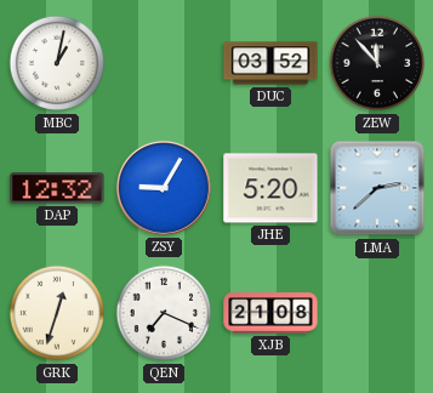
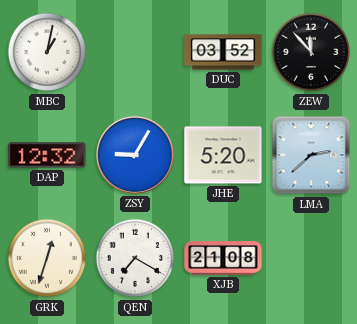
QEN: 7:19 -> 7:20
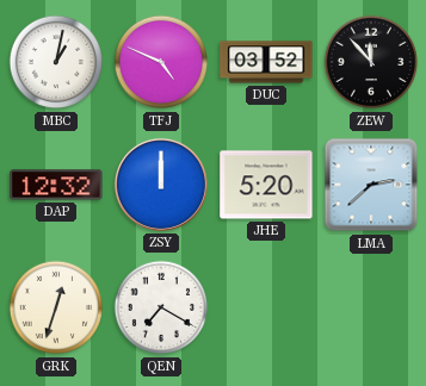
TFJ: none -> 4:49
ZSY: 9:05 -> 12:00
XJB: 21:08 -> none
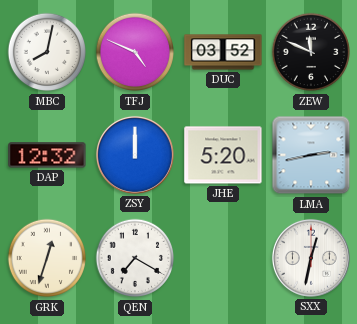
MBC: 1:02 -> 8:02
ZEW: 11:53 -> 11:49
LMA: 2:38 -> 2:43
SXX: none -> 12:32
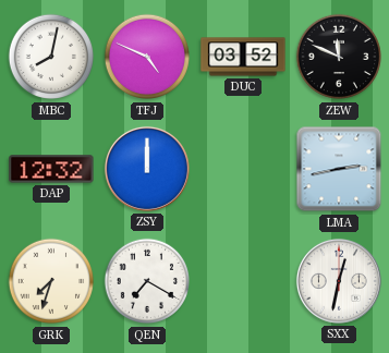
JHE: 5:20 -> none
GRK: 12:33 -> 7:33
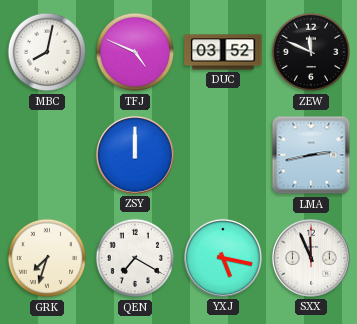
DAP: 12:32 -> none
YXJ: none -> 5:17
SXX: 12:32 -> 11:56
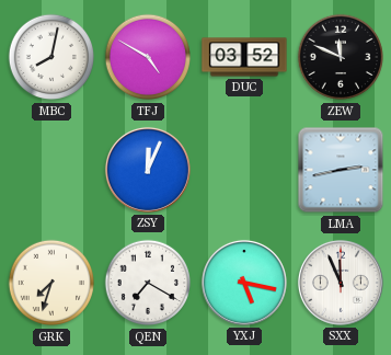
TFJ: 4:49 -> 4:50
ZSY: 12:00 -> 12:04
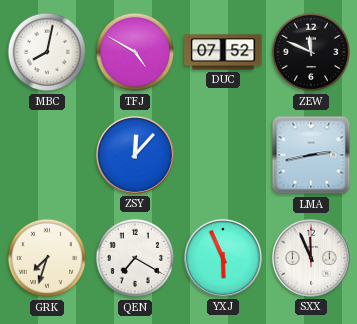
DUC: 03:52 -> 07:52
ZSY: 12:04 -> 12:07
YXJ: 5:17 -> 5:56
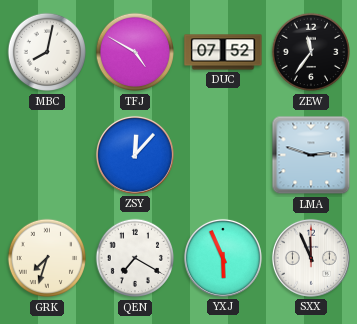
ZEW: 11:49 -> 11:36
LMA: 2:43 -> 2:48
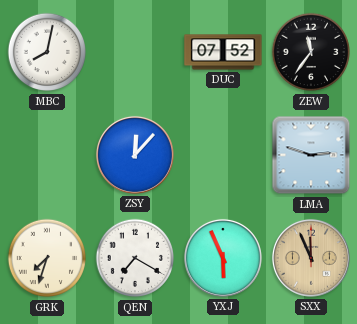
TFJ: 4:50 -> none
SXX dial: white -> champagne
